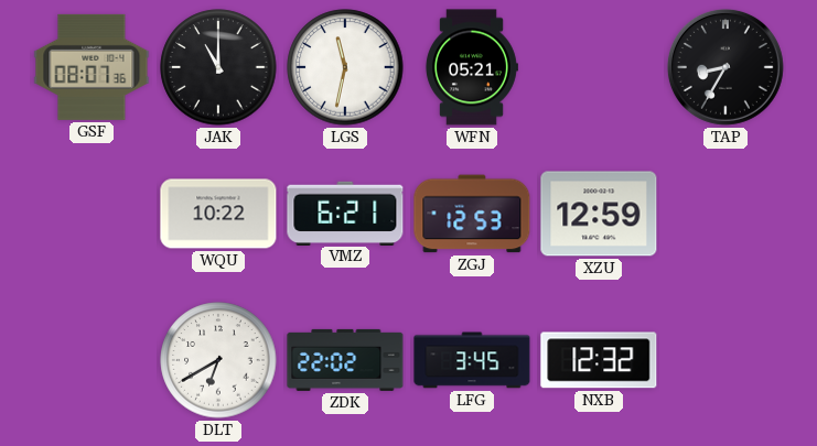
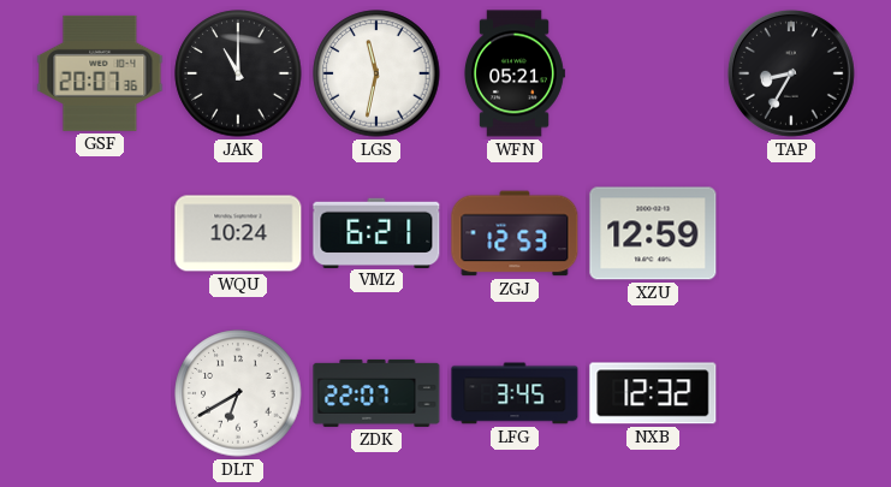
GSF: 08:07 -> 20:07
WQU: 10:22 -> 10:24
ZDK: 22:02 -> 22:07
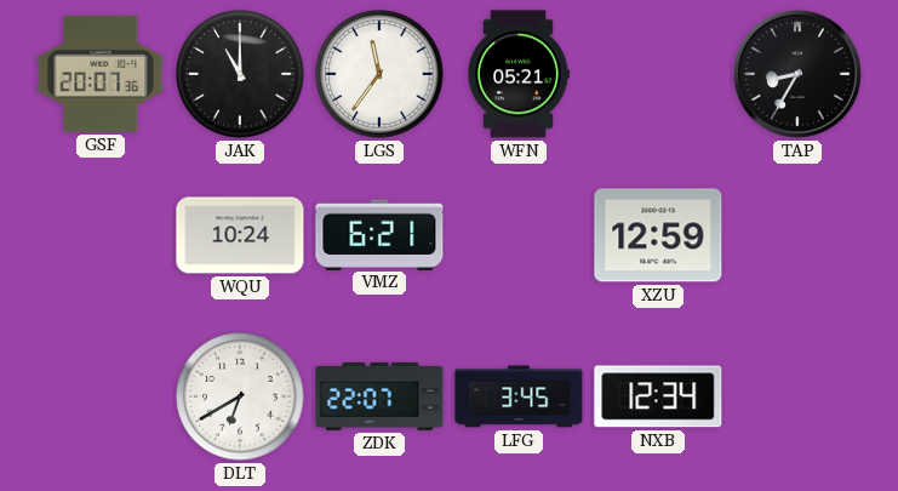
LGS: 11:32 -> 11:36
ZGJ: 12:53 -> none
NXB: 12:32 -> 12:34
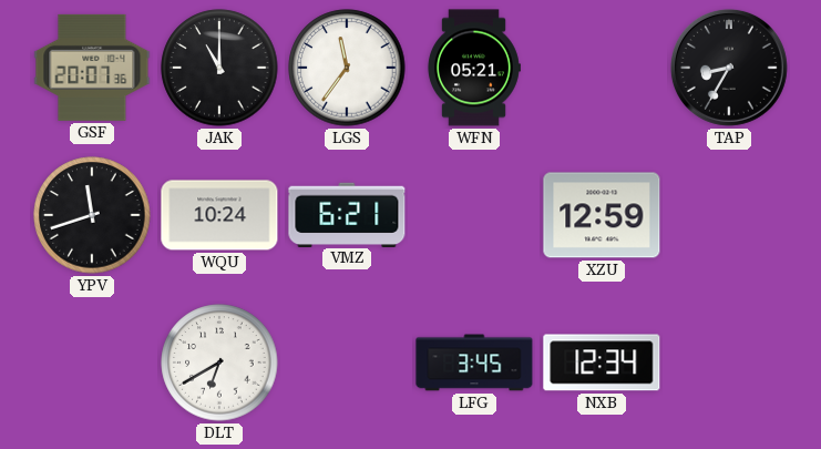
YPV: none -> 11:42
ZDK: 22:07 -> none
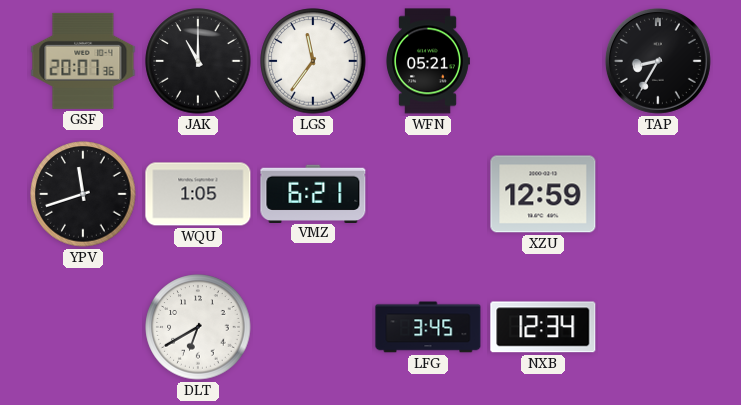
WQU: 10:24 -> 1:05
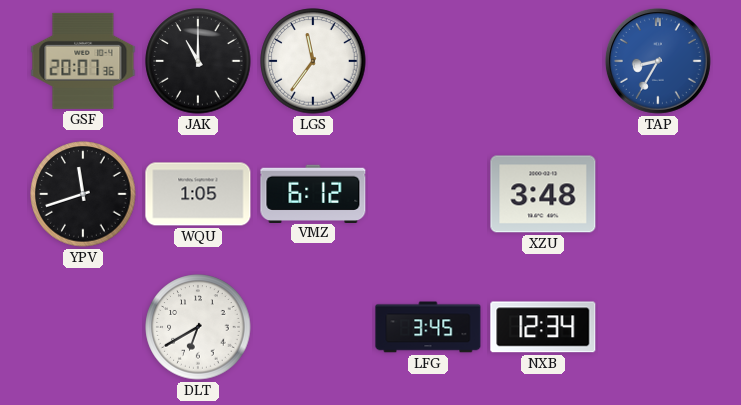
WFN: 05:21 -> none
TAP dial: black -> blue
VMZ: 6:21 -> 6:12
XZU: 12:59 -> 3:48
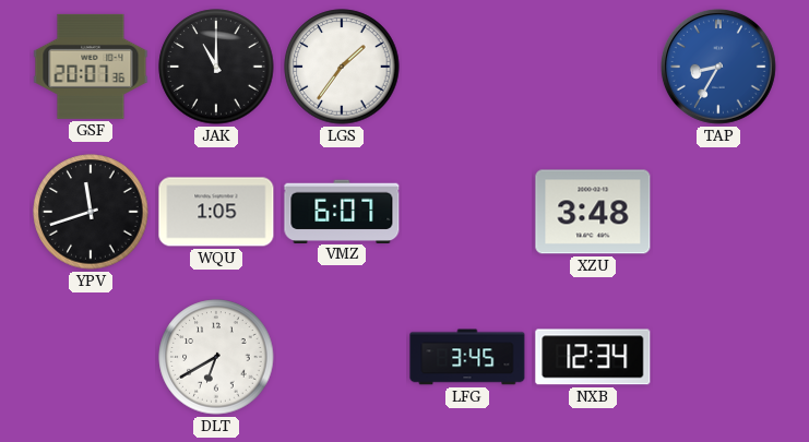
LGS: 11:36 -> 1:36
VMZ: 6:12 -> 6:07
